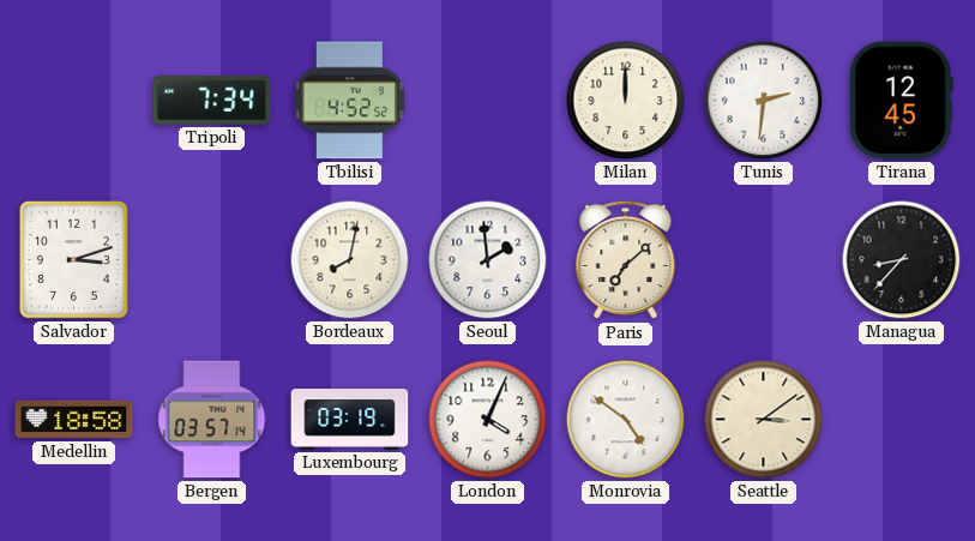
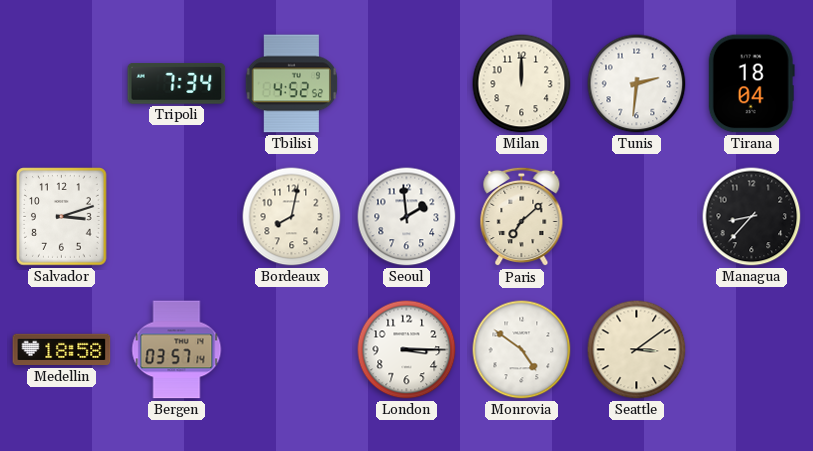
Tirana: 12:45 -> 18:04
Luxembourg: 03:19 -> none
London: 4:04 -> 3:15
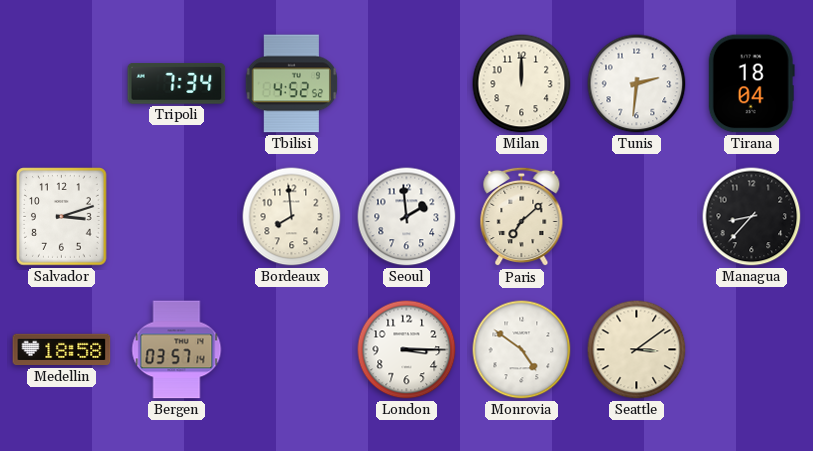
Bordeaux: 8:02 -> 7:59
